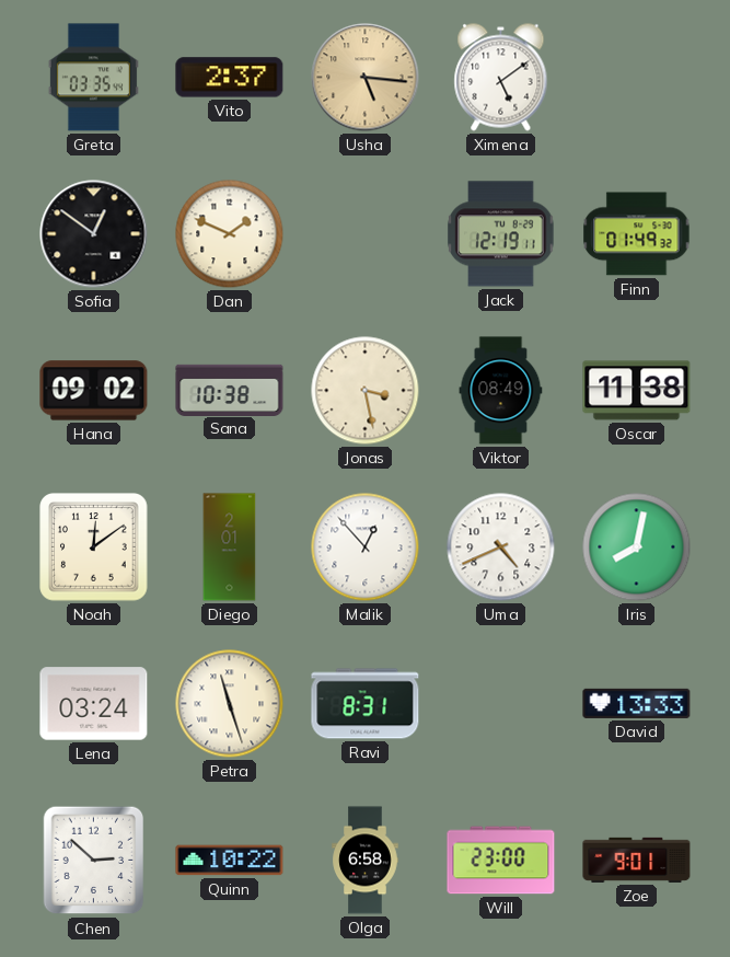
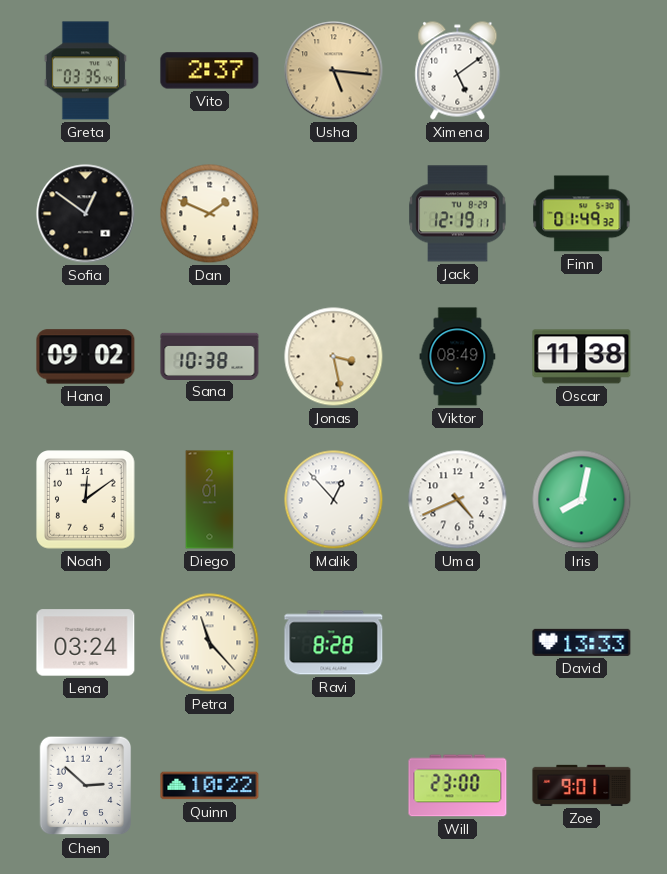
Petra: 11:27 -> 11:23
Ravi: 8:31 -> 8:28
Olga: 6:58 -> none
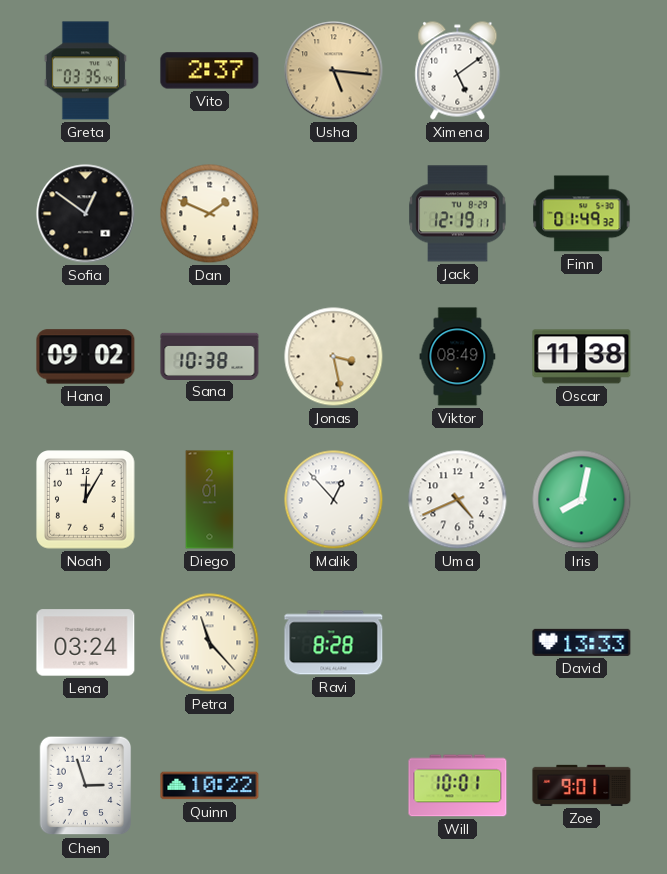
Noah: 12:09 -> 12:05
Chen: 2:52 -> 2:57
Will: 23:00 -> 10:01
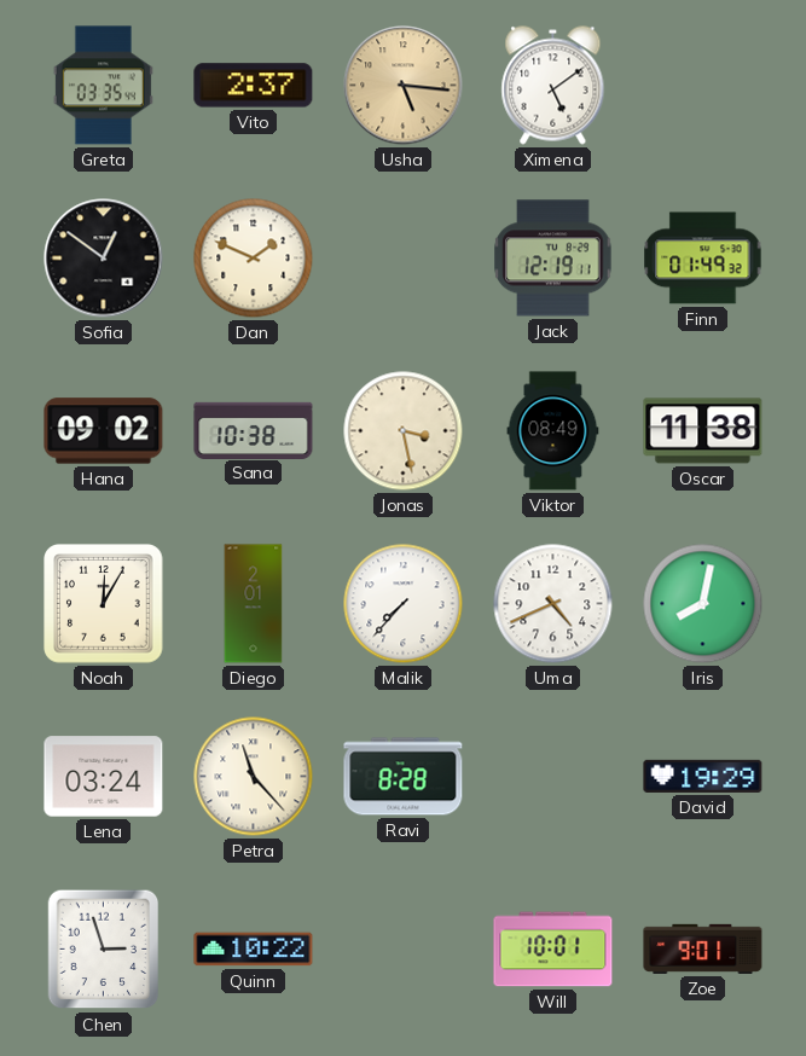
Malik: 12:53 -> 7:37
David: 13:33 -> 19:29
